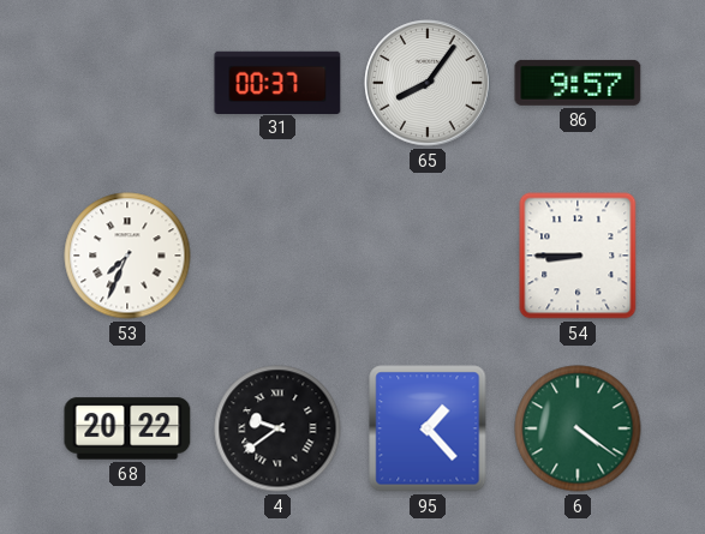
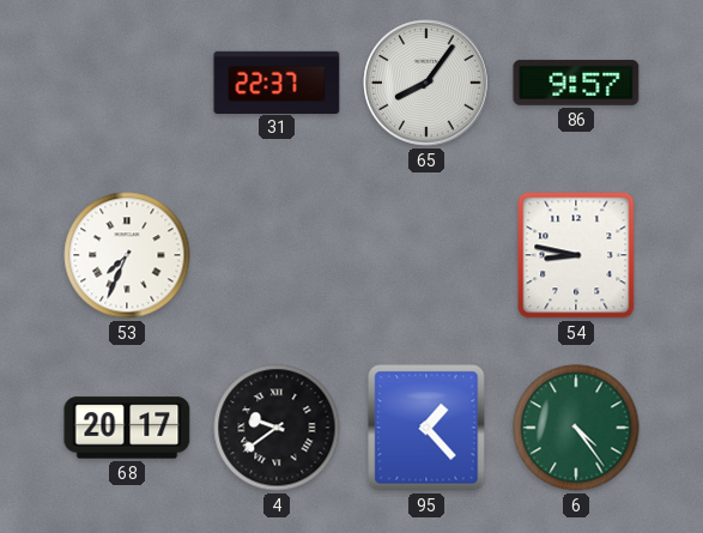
31: 00:37 -> 22:37
54: 8:45 -> 8:47
68: 20:22 -> 20:17
6: 4:21 -> 4:24
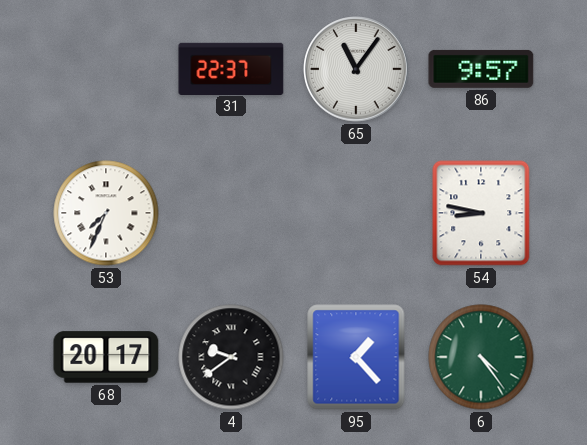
65: 8:06 -> 11:06
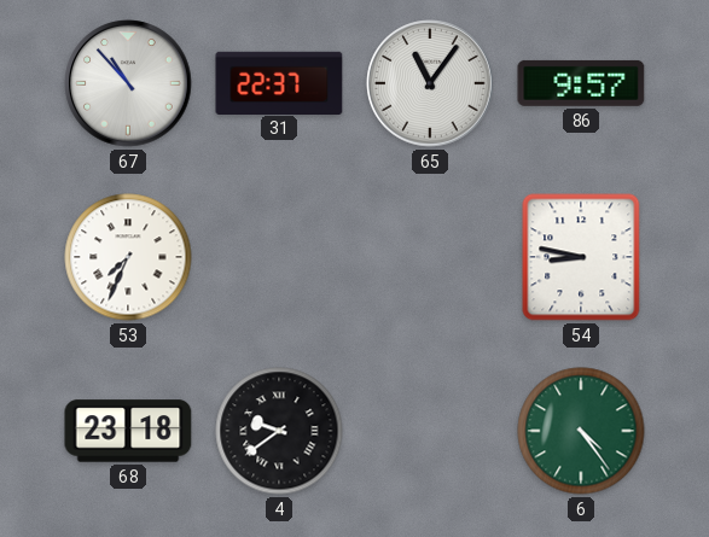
67: none -> 10:53
68: 20:17 -> 23:18
95: 1:23 -> none
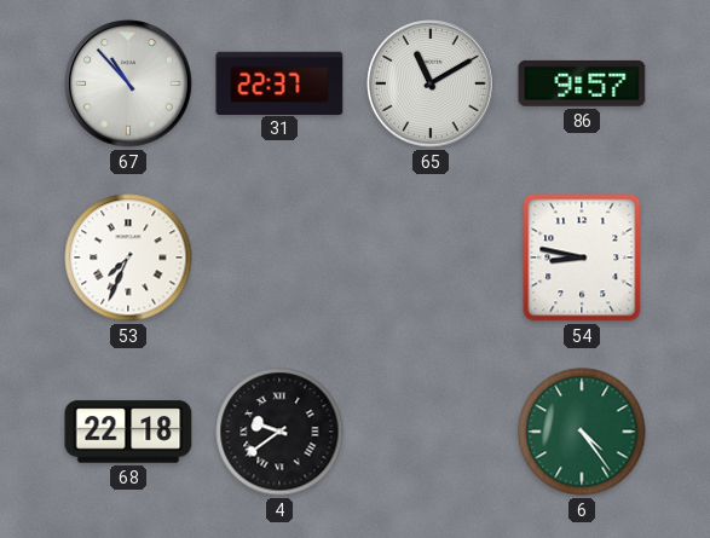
65: 11:06 -> 11:10
68: 23:18 -> 22:18
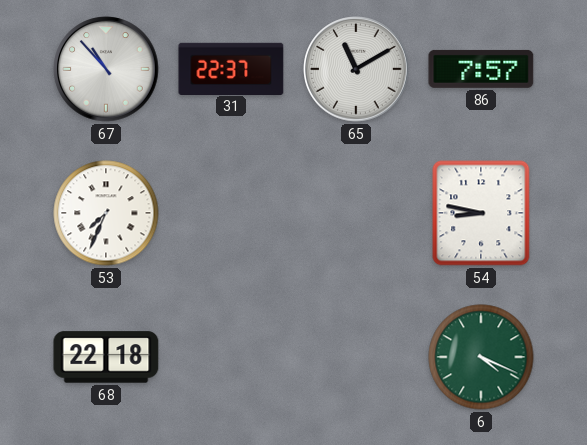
86: 9:57 -> 7:57
4: 9:39 -> none
6: 4:24 -> 4:19
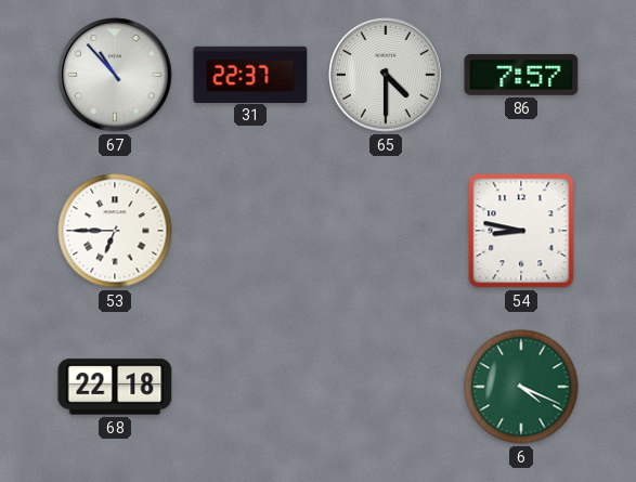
65: 11:10 -> 4:30
53: 7:34 -> 6:45
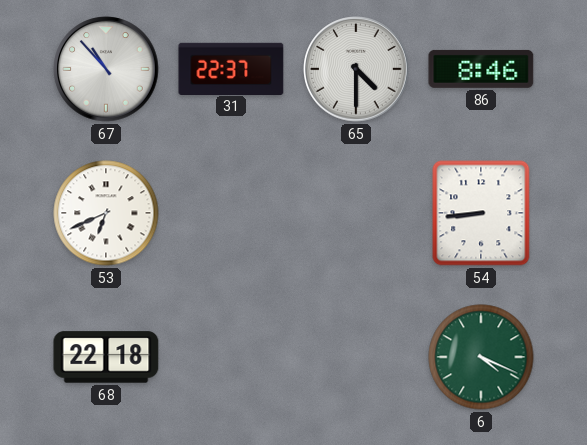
86: 7:57 -> 8:46
53: 6:45 -> 6:41
54: 8:47 -> 8:44
